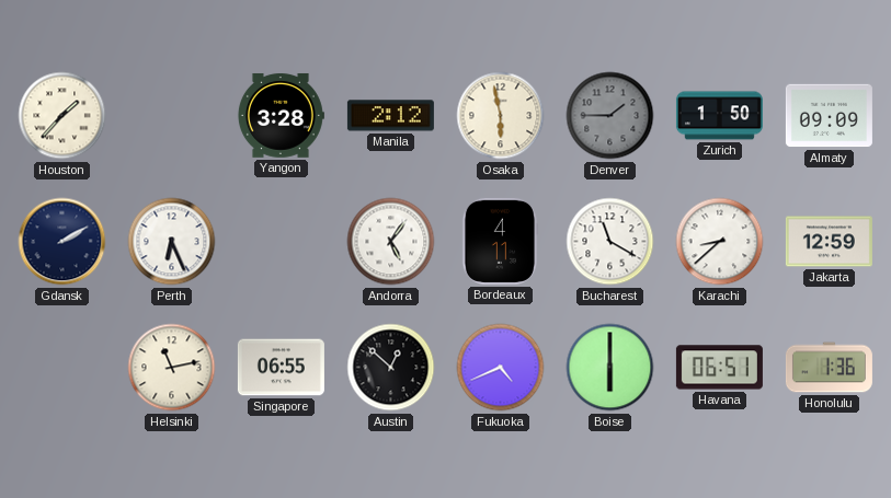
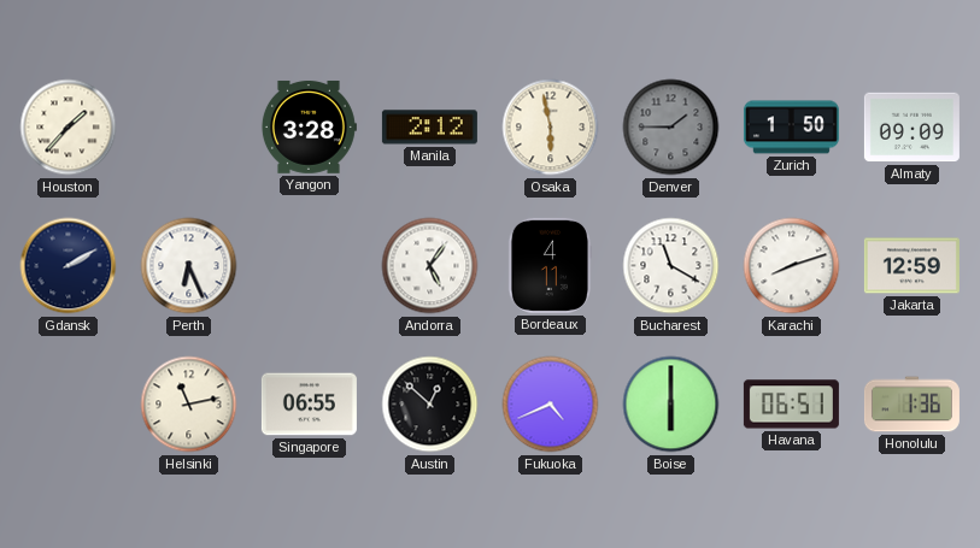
Karachi: 8:38 -> 8:12
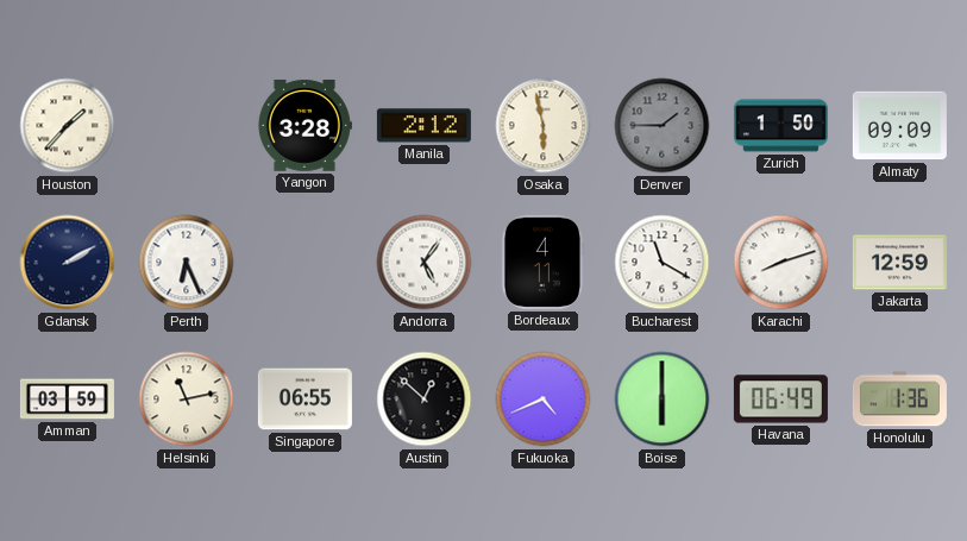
Amman: none -> 03:59
Havana: 06:51 -> 06:49
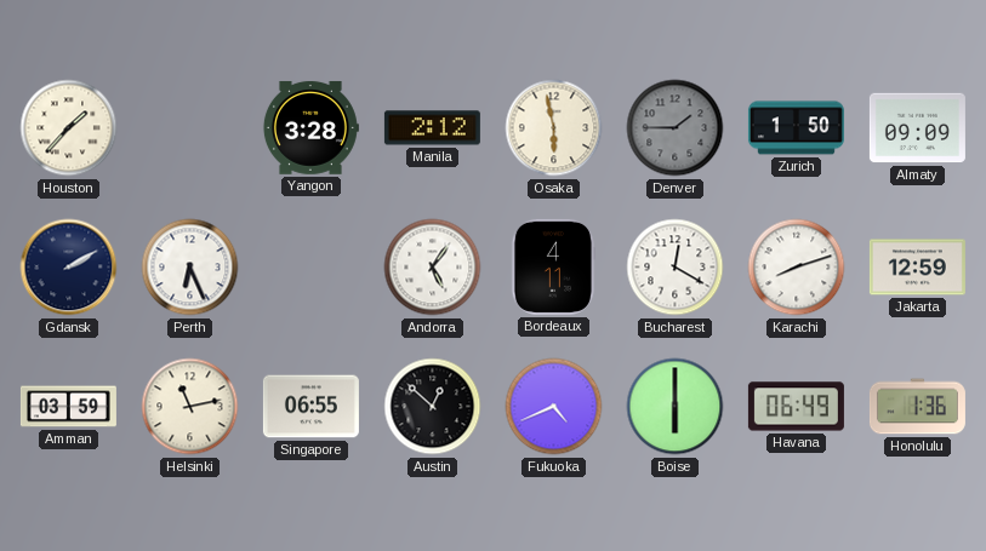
Bucharest: 11:20 -> 12:20
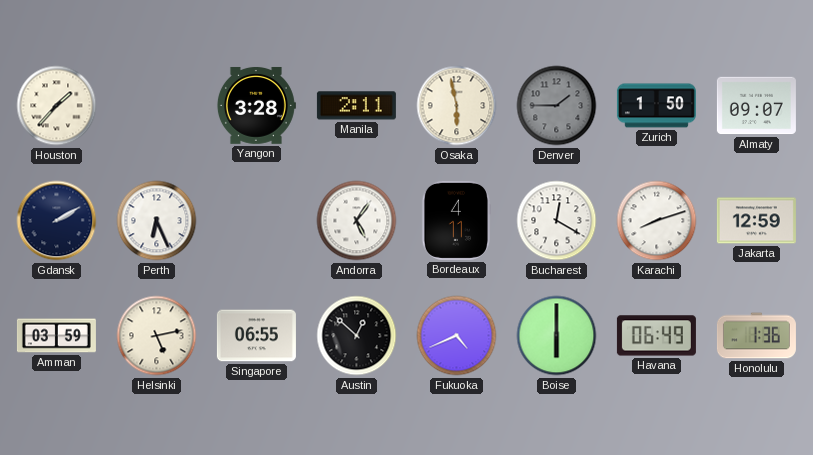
Manila: 2:12 -> 2:11
Almaty: 09:09 -> 09:07
Helsinki: 11:13 -> 5:13
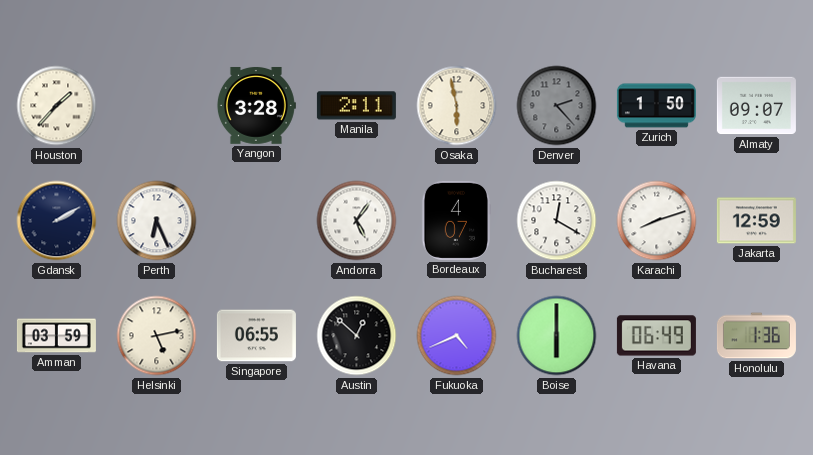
Denver: 1:45 -> 2:23
Bordeaux: 4:11 -> 4:07
